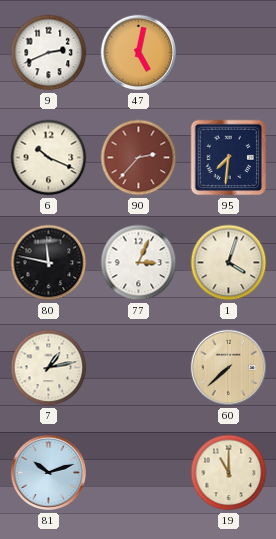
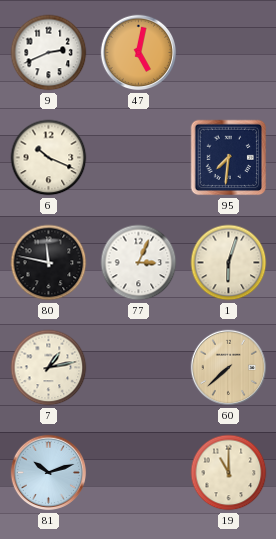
90: 2:37 -> none
1: 4:03 -> 6:03
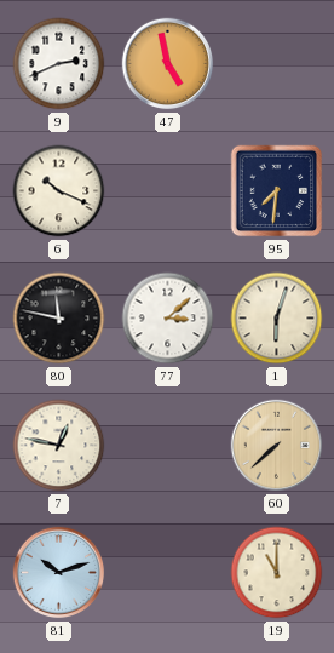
47: 5:02 -> 4:58
77: 3:04 -> 3:08
7: 1:13 -> 12:47
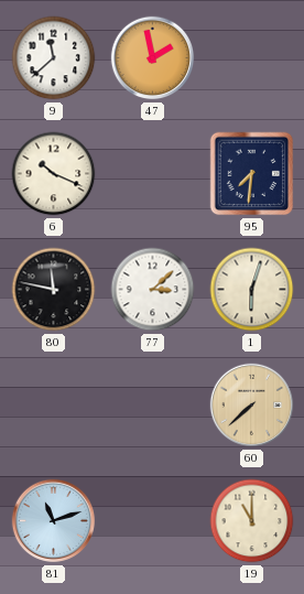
9: 2:41 -> 11:38
47: 4:58 -> 1:58
7: 12:47 -> none
81: 10:12 -> 11:12
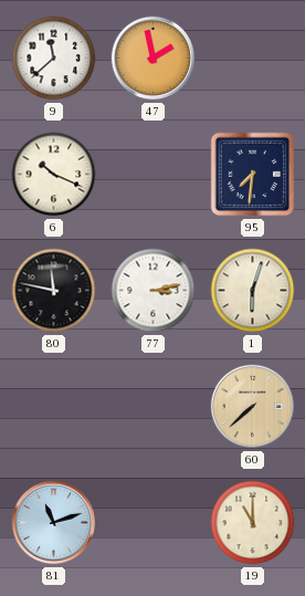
77: 3:08 -> 3:13
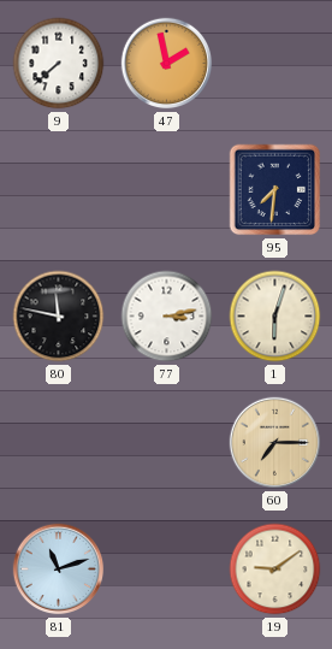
9: 11:38 -> 7:38
6: 10:19 -> none
60: 7:38 -> 7:15
19: 11:00 -> 9:09
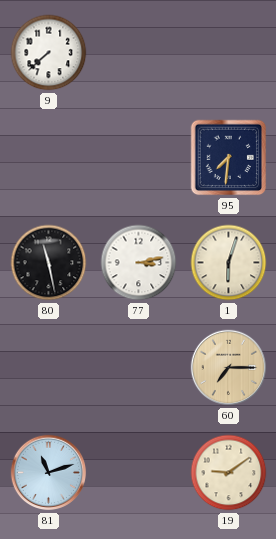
47: 1:58 -> none
80: 11:47 -> 11:28
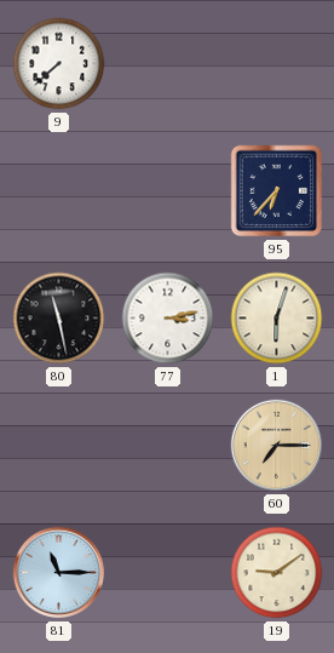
95: 7:31 -> 6:37
81: 11:12 -> 11:15
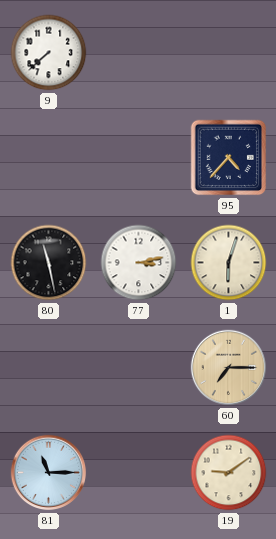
95: 6:37 -> 4:37
